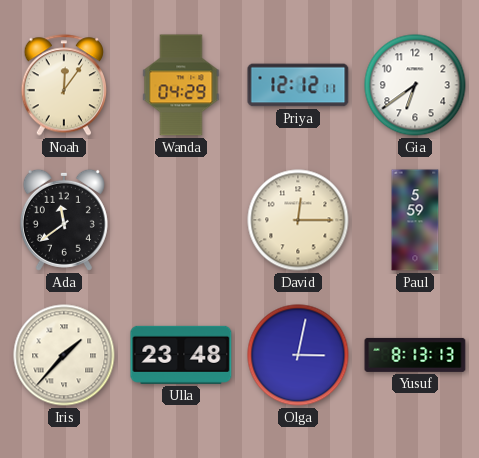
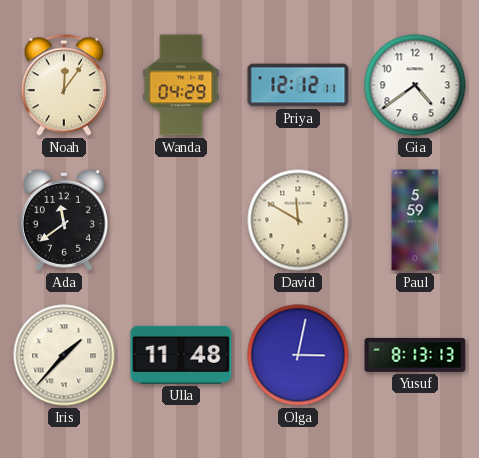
Gia: 6:39 -> 4:39
David: 12:15 -> 11:50
Ulla: 23:48 -> 11:48
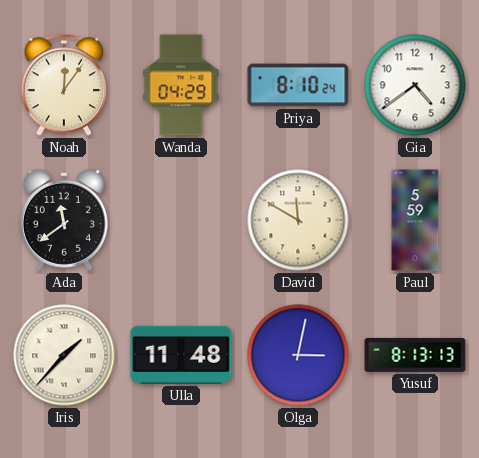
Priya: 12:12 -> 8:10
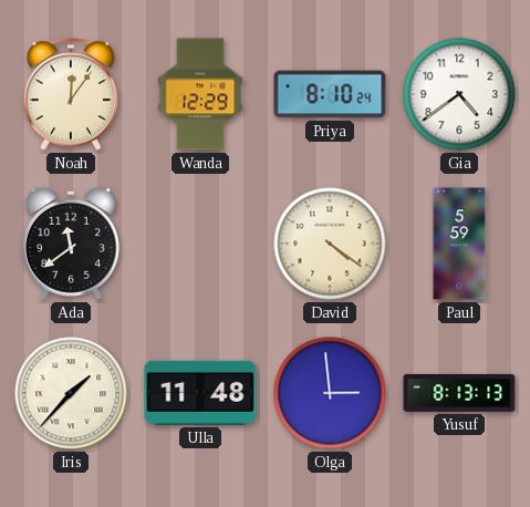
Wanda: 04:29 -> 12:29
David: 11:50 -> 4:21
Olga: 3:02 -> 2:59
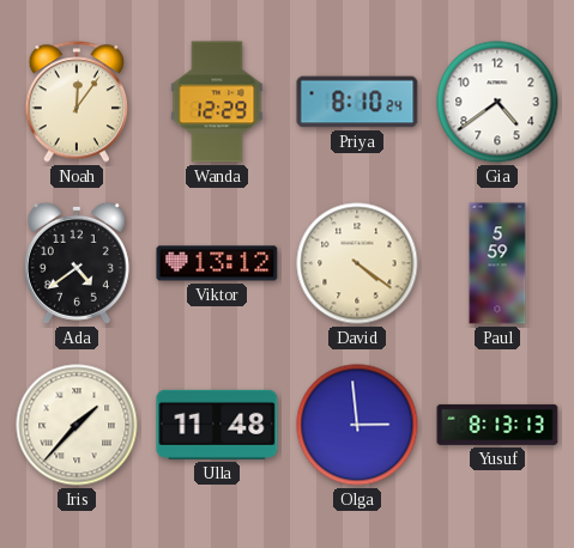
Ada: 11:39 -> 4:39
Viktor: none -> 13:12
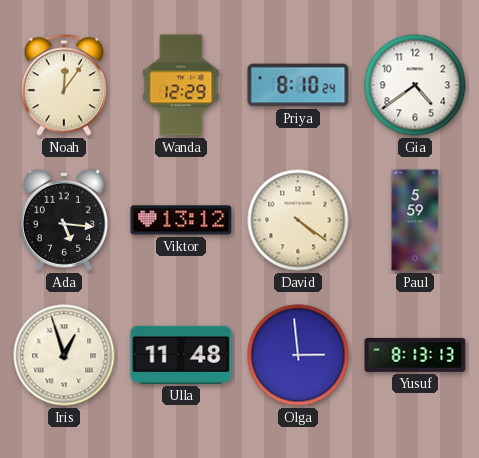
Ada: 4:39 -> 5:16
Iris: 1:37 -> 12:57
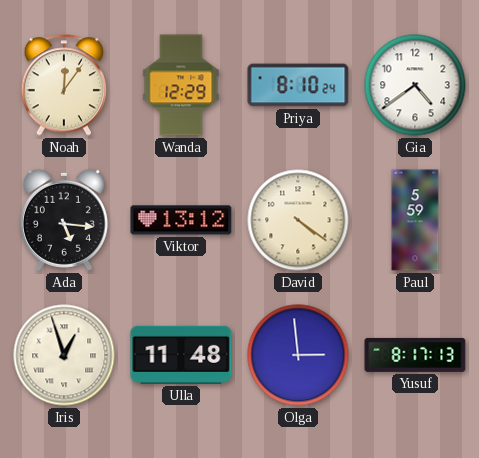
Yusuf: 8:13 -> 8:17
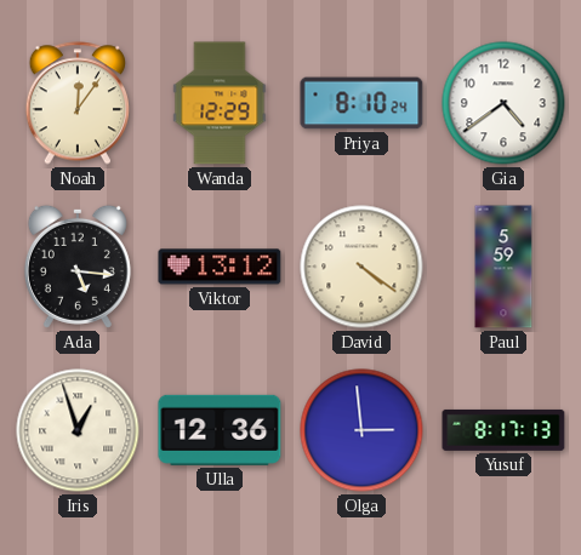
Ulla: 11:48 -> 12:36
